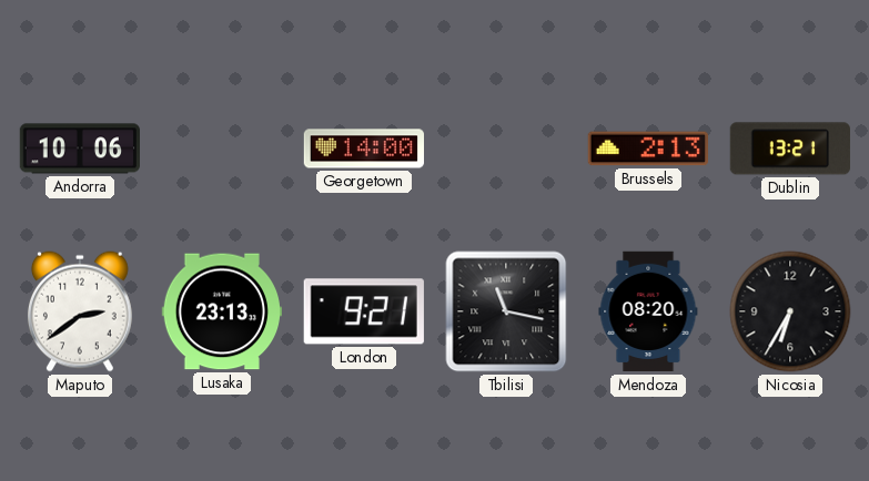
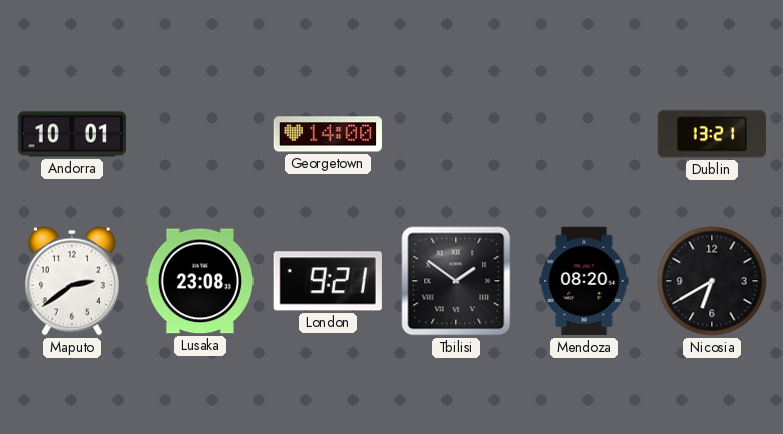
Andorra: 10:06 -> 10:01
Brussels: 2:13 -> none
Lusaka: 23:13 -> 23:08
Tbilisi: 11:17 -> 1:51
Nicosia: 6:35 -> 6:40
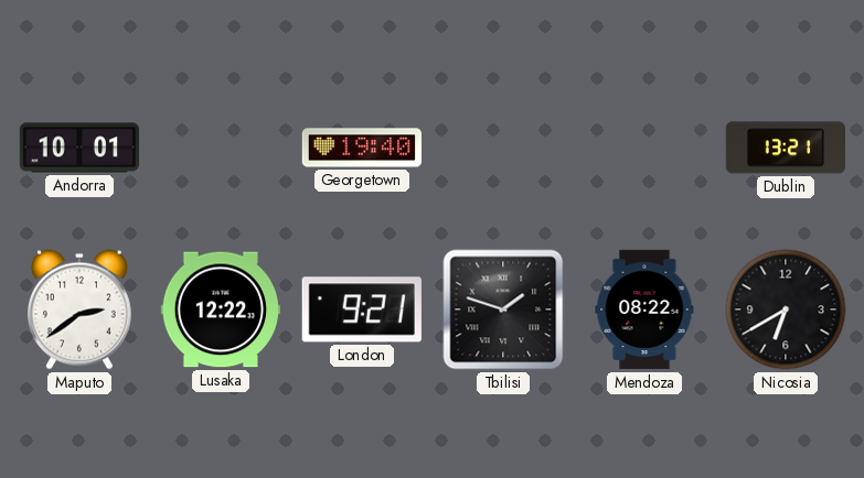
Georgetown: 14:00 -> 19:40
Lusaka: 23:08 -> 12:22
Tbilisi: 1:51 -> 1:48
Mendoza: 08:20 -> 08:22
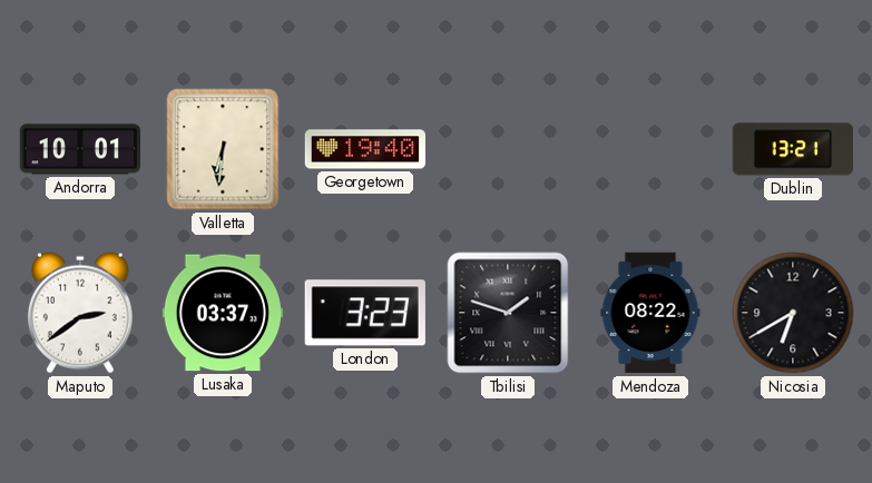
Valletta: none -> 6:31
Lusaka: 12:22 -> 03:37
London: 9:21 -> 3:23
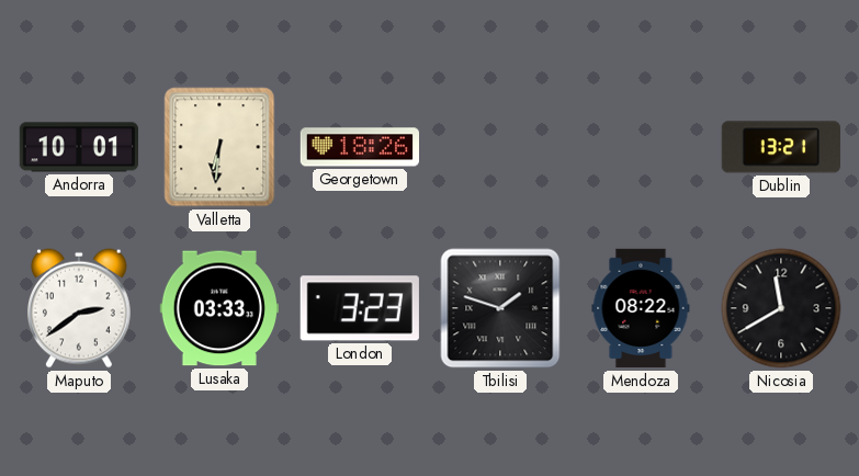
Georgetown: 19:40 -> 18:26
Lusaka: 03:37 -> 03:33
Nicosia: 6:40 -> 11:40
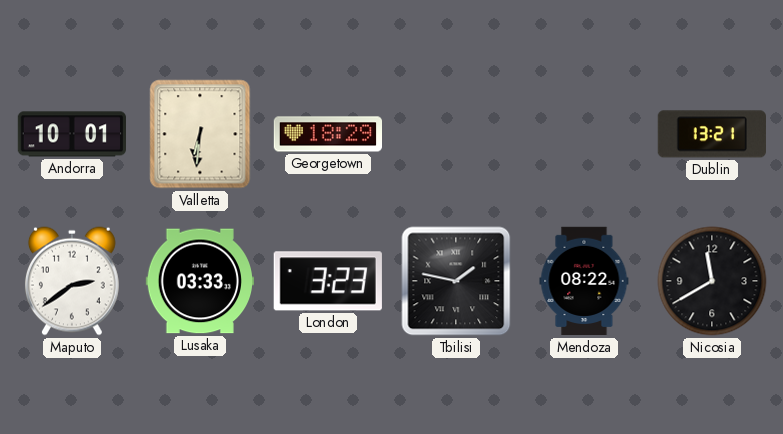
Georgetown: 18:26 -> 18:29
Tbilisi: 1:48 -> 1:47
